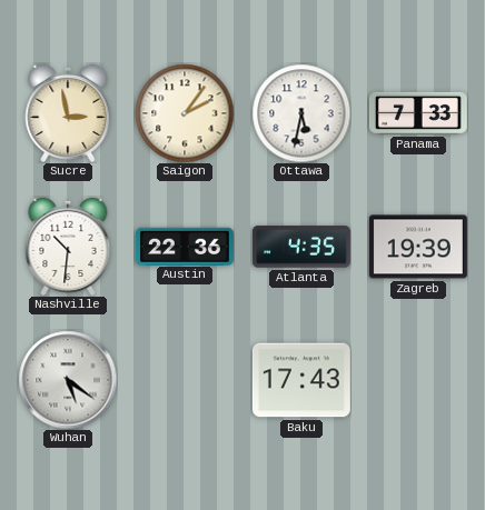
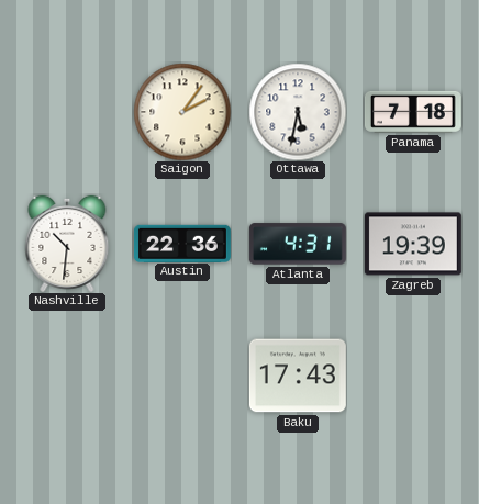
Sucre: 2:58 -> none
Panama: 7:33 -> 7:18
Atlanta: 4:35 -> 4:31
Wuhan: 5:21 -> none
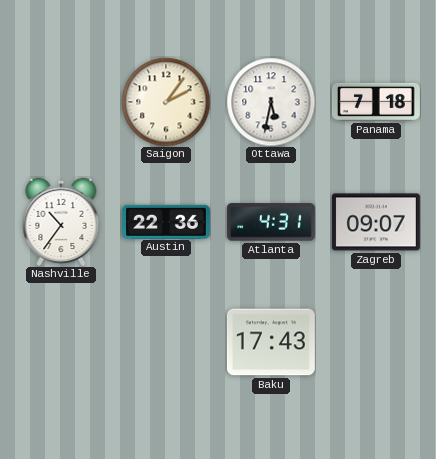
Nashville: 10:31 -> 10:36
Zagreb: 19:39 -> 09:07
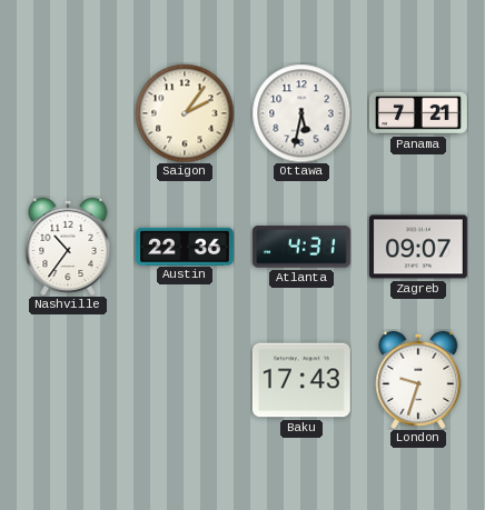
Panama: 7:18 -> 7:21
London: none -> 9:33
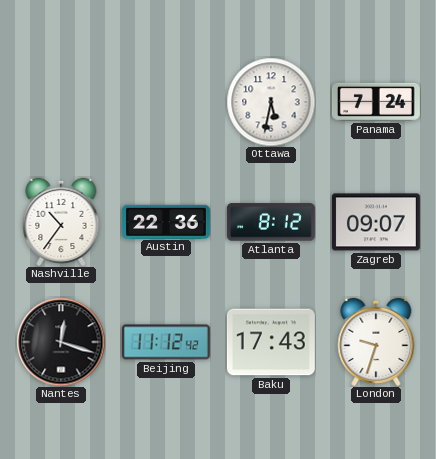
Saigon: 2:06 -> none
Panama: 7:21 -> 7:24
Atlanta: 4:31 -> 8:12
Nantes: none -> 12:18
Beijing: none -> 11:12
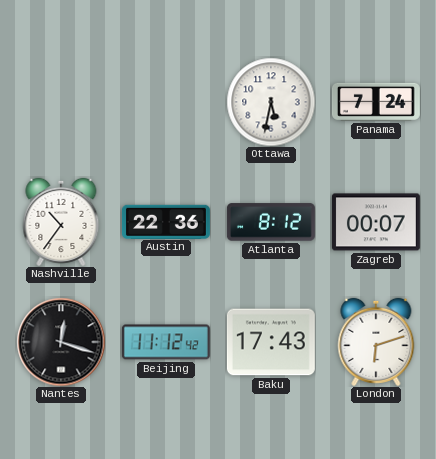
Zagreb: 09:07 -> 00:07
London: 9:33 -> 6:12
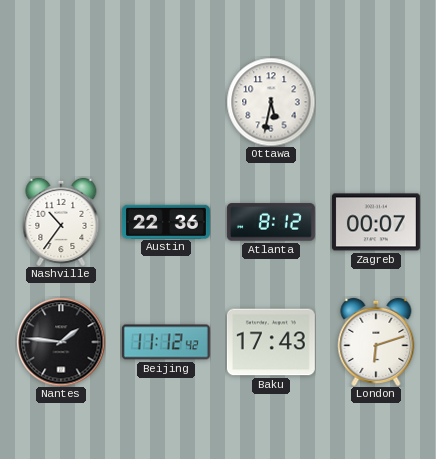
Panama: 7:24 -> none
Nantes: 12:18 -> 1:46
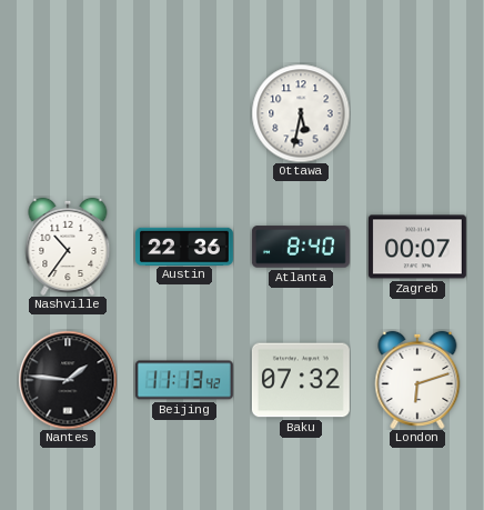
Atlanta: 8:12 -> 8:40
Beijing: 11:12 -> 11:13
Baku: 17:43 -> 07:32
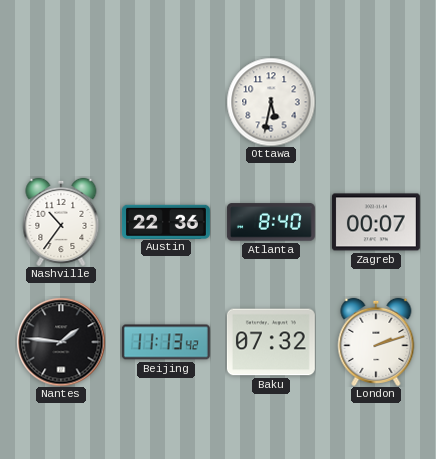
London: 6:12 -> 2:12
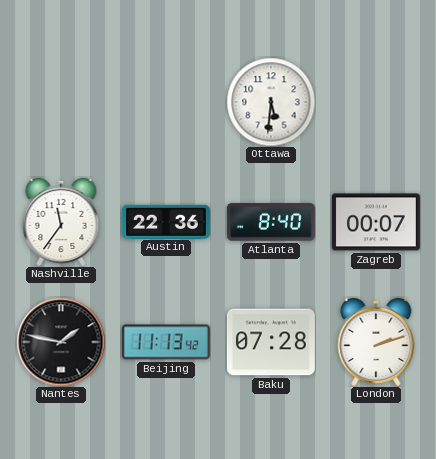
Ottawa: 5:32 -> 5:31
Nashville: 10:36 -> 11:36
Nantes: 1:46 -> 1:47
Baku: 07:32 -> 07:28
